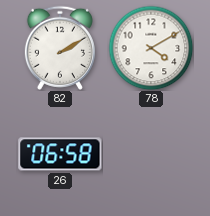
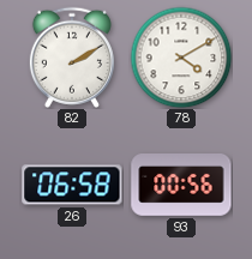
93: none -> 00:56
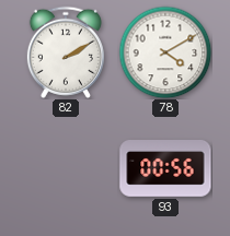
26: 06:58 -> none
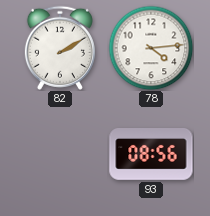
78: 4:10 -> 4:14
93: 00:56 -> 08:56
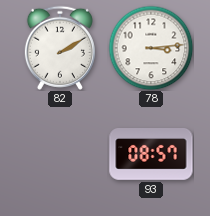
78: 4:14 -> 3:14
93: 08:56 -> 08:57
